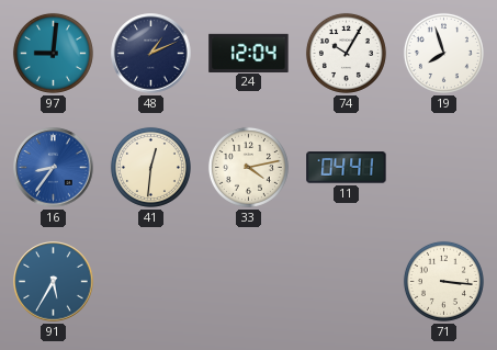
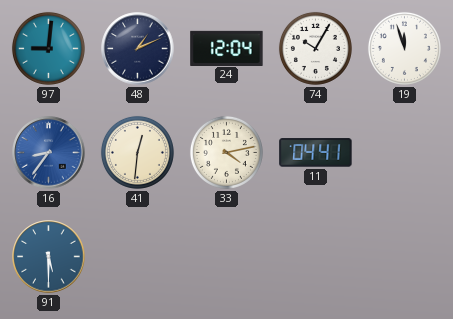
19: 7:57 -> 11:57
91: 5:35 -> 5:30
71: 3:16 -> none
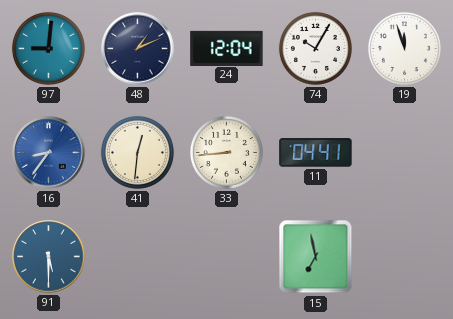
33: 4:13 -> 8:44
15: none -> 6:58
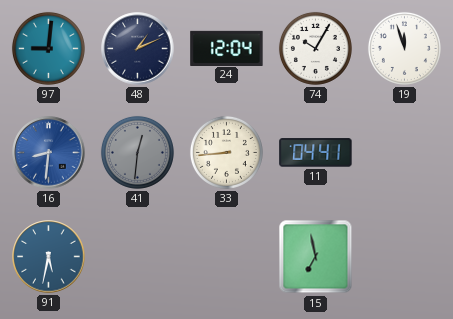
16: 8:36 -> 8:31
41 dial: cream -> grey
91: 5:30 -> 5:32
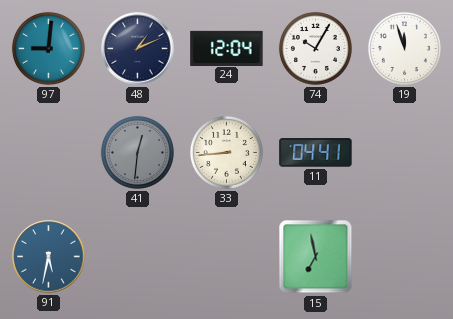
16: 8:31 -> none
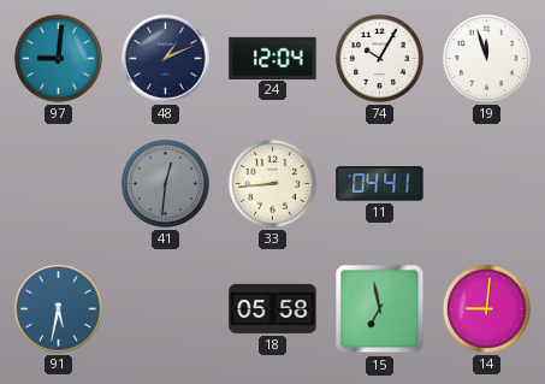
18: none -> 05:58
14: none -> 9:01
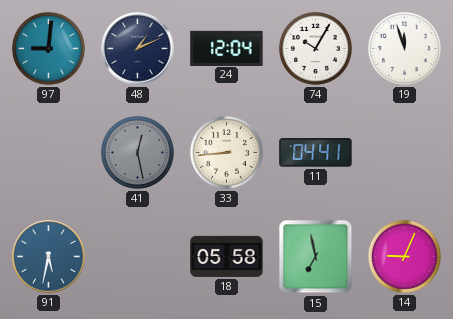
41: 12:31 -> 12:28
14: 9:01 -> 9:04
